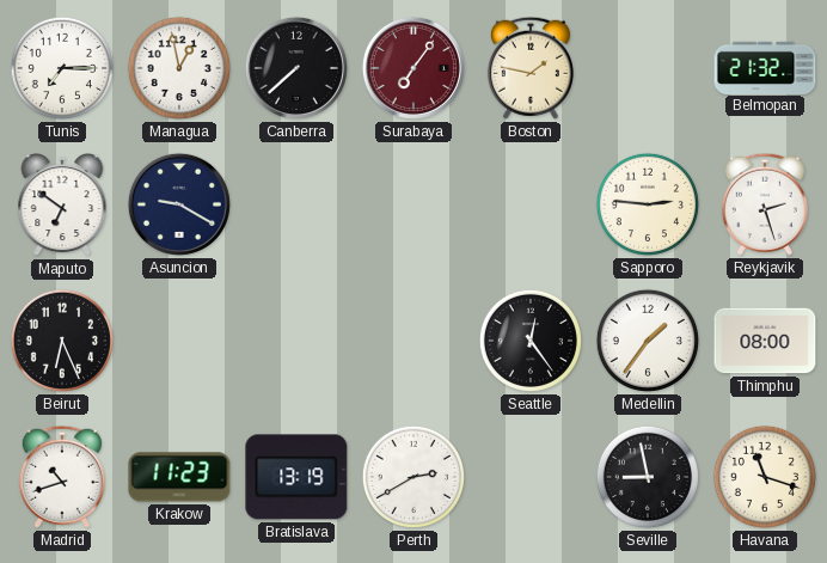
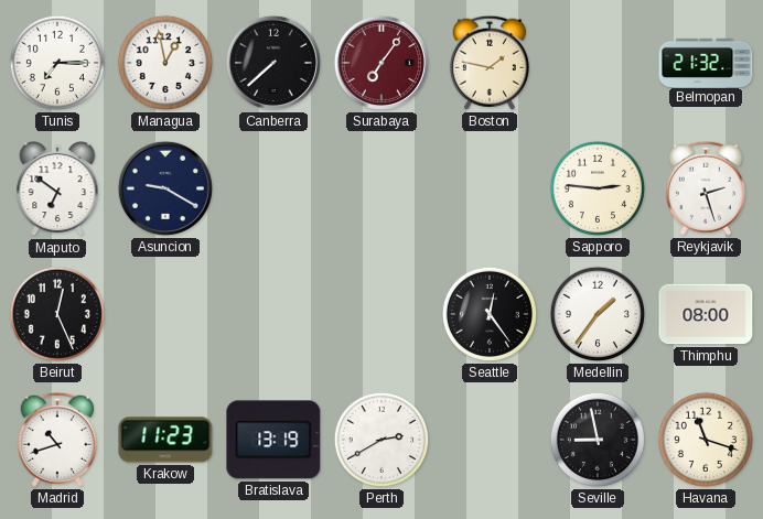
Beirut: 6:26 -> 12:26
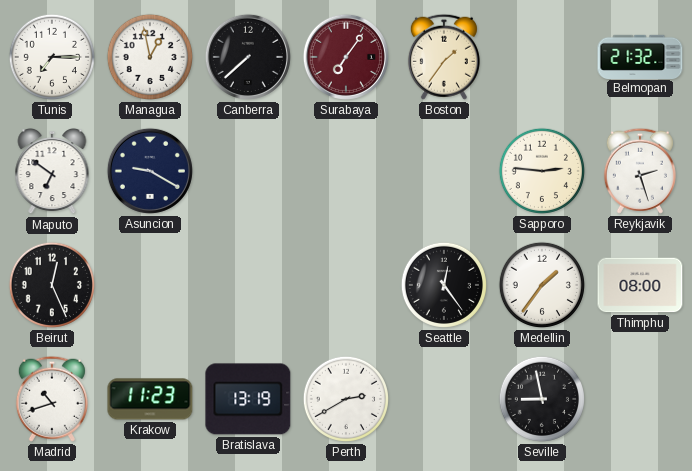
Boston: 1:47 -> 1:36
Havana: 11:18 -> none
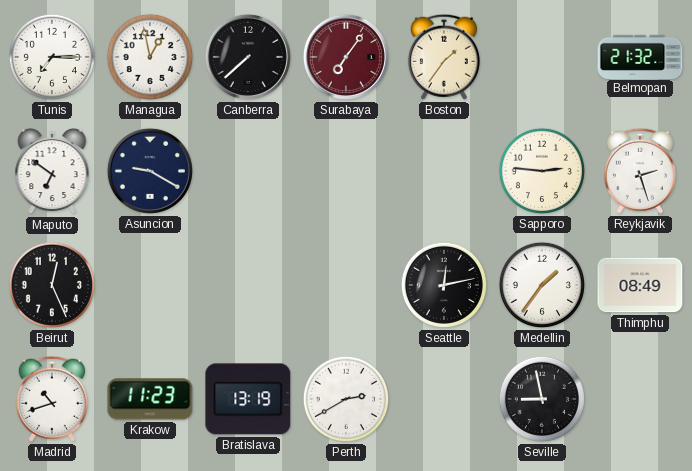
Seattle: 12:24 -> 12:13
Thimphu: 08:00 -> 08:49
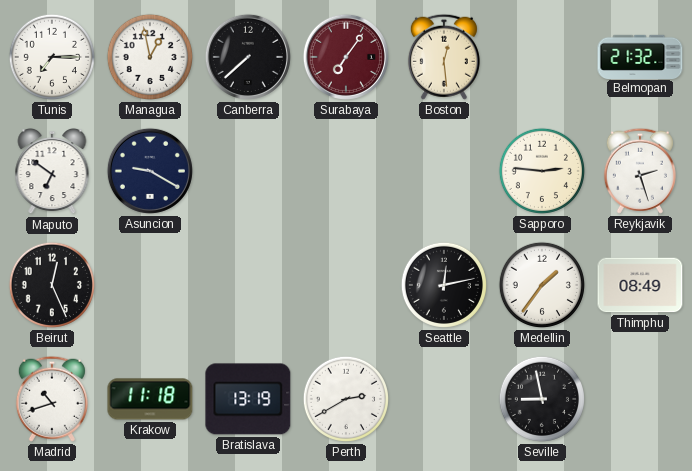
Boston: 1:36 -> 12:29
Krakow: 11:23 -> 11:18
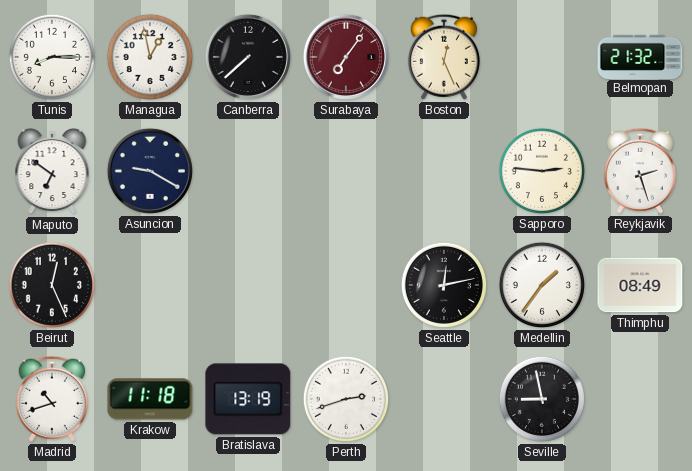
Tunis: 7:15 -> 8:15
Boston: 12:29 -> 12:26
Perth: 2:40 -> 2:42
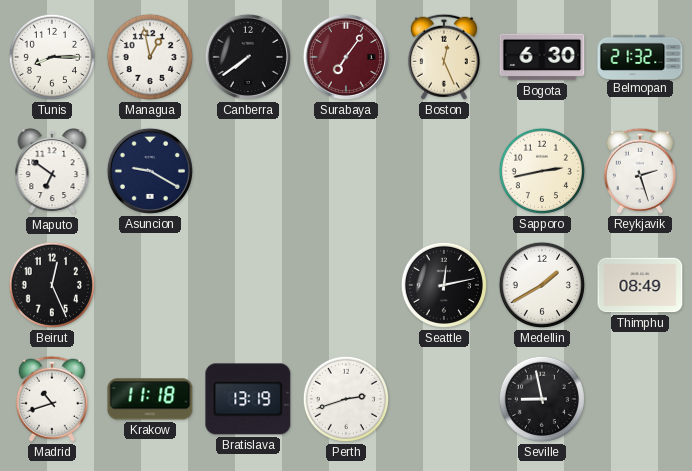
Canberra: 7:38 -> 7:39
Bogota: none -> 6:30
Sapporo: 2:46 -> 2:43
Medellin: 1:36 -> 1:40
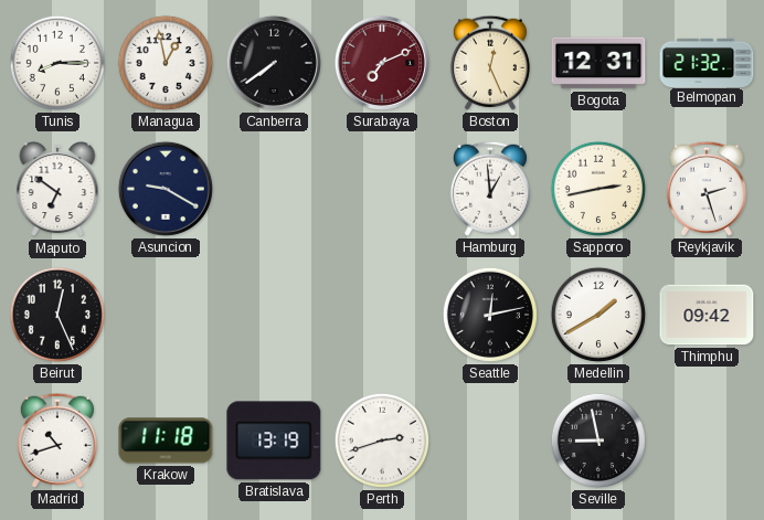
Surabaya: 7:06 -> 7:11
Bogota: 6:30 -> 12:31
Hamburg: none -> 12:59
Thimphu: 08:49 -> 09:42
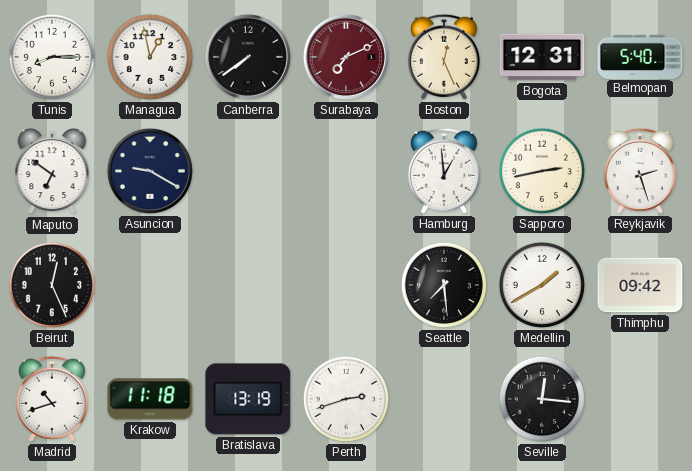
Belmopan: 21:32 -> 5:40
Seattle: 12:13 -> 7:29
Seville: 8:58 -> 12:16
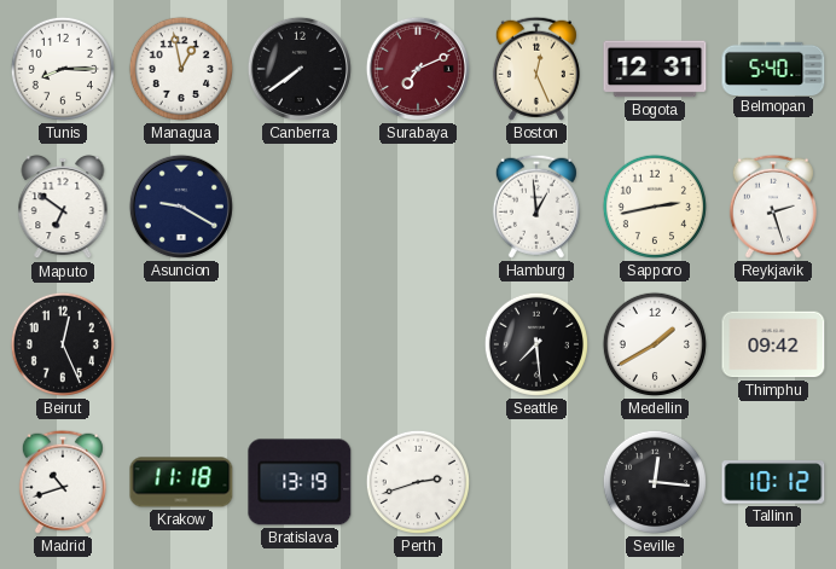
Tallinn: none -> 10:12
